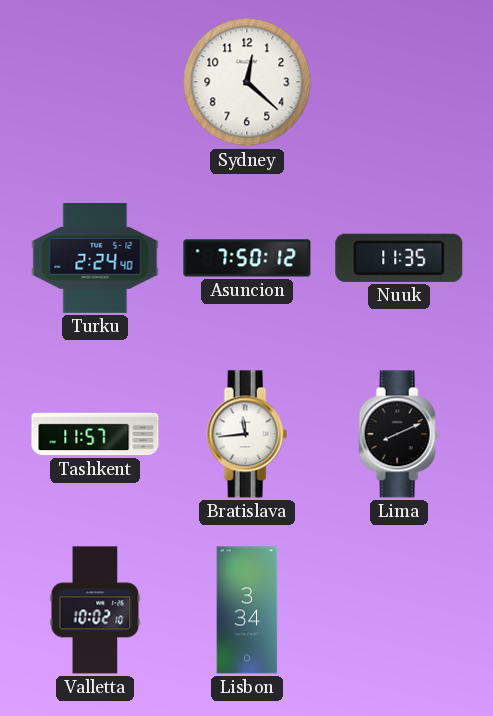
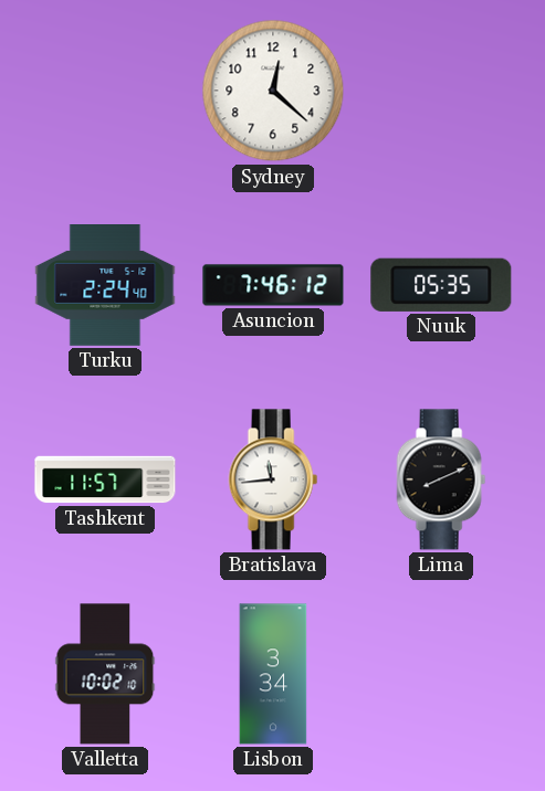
Asuncion: 7:50 -> 7:46
Nuuk: 11:35 -> 05:35
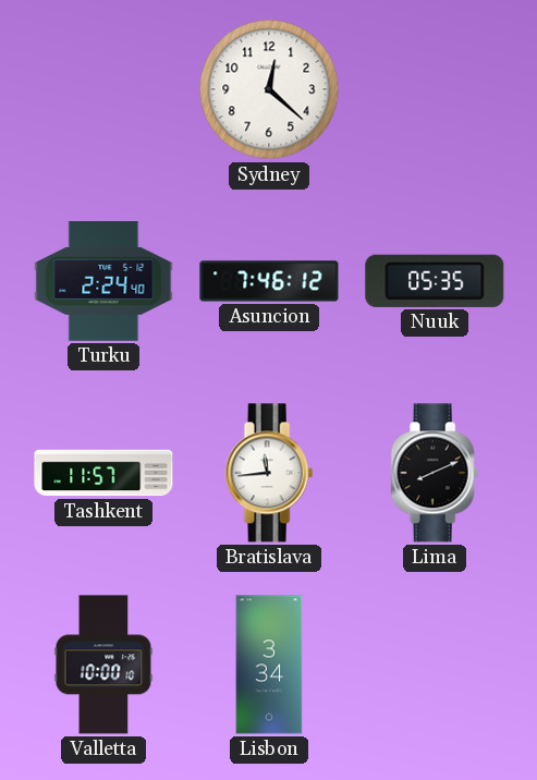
Valletta: 10:02 -> 10:00
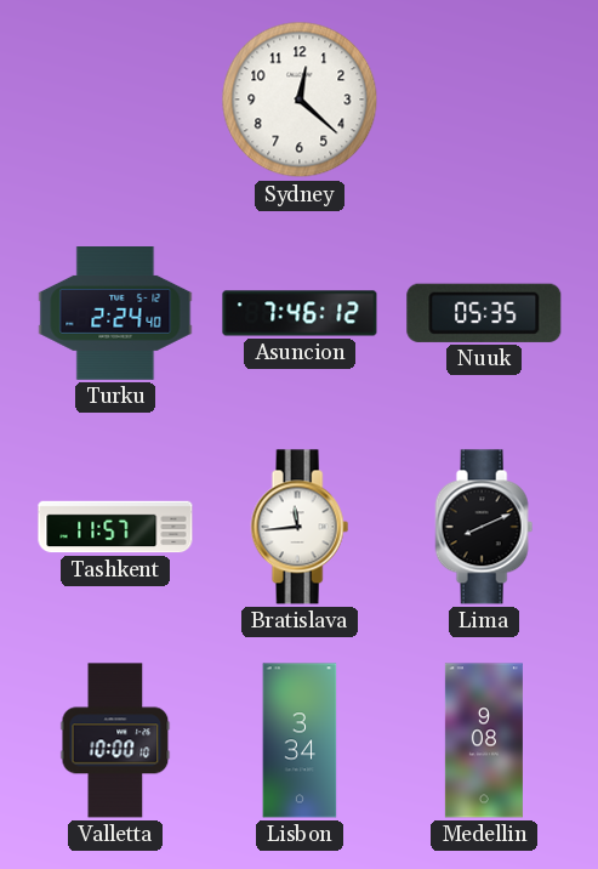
Medellin: none -> 9:08
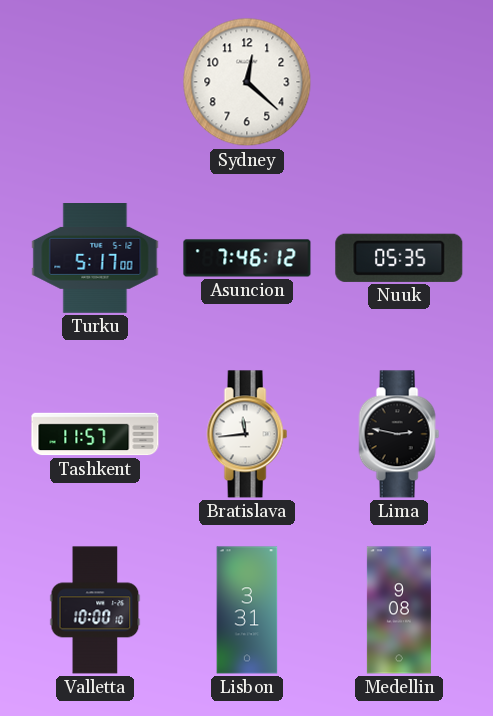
Turku: 2:24 -> 5:17
Lima: 8:11 -> 2:47
Lisbon: 3:34 -> 3:31
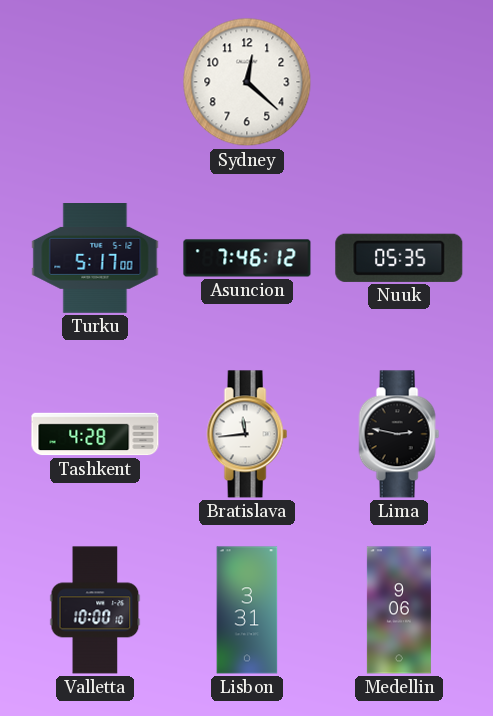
Tashkent: 11:57 -> 4:28
Medellin: 9:08 -> 9:06
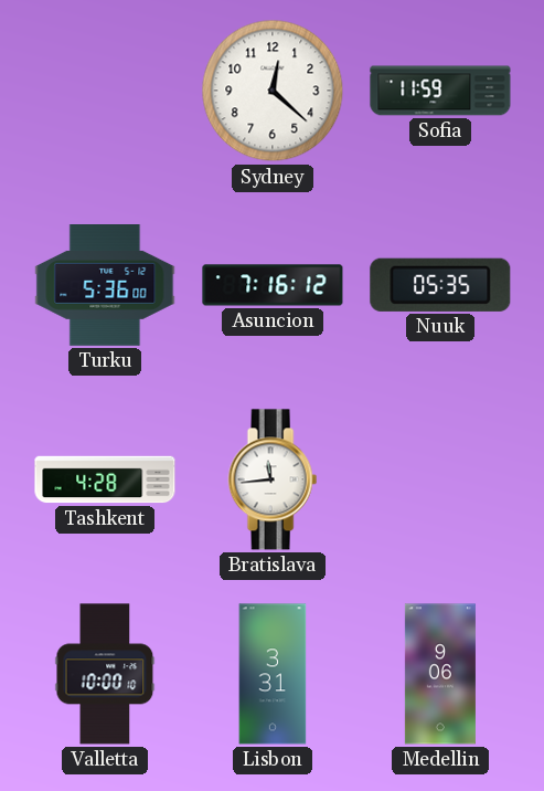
Sofia: none -> 11:59
Turku: 5:17 -> 5:36
Asuncion: 7:46 -> 7:16
Lima: 2:47 -> none
